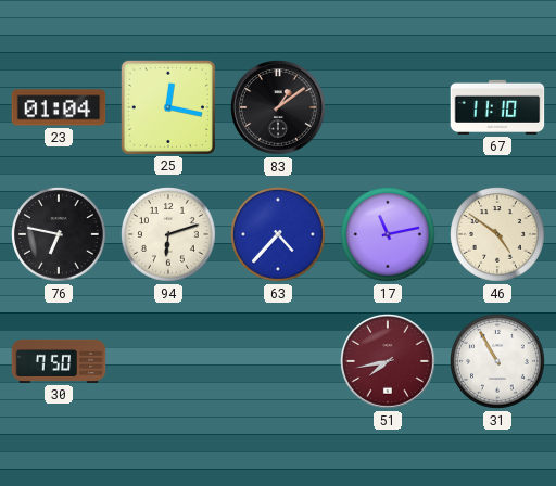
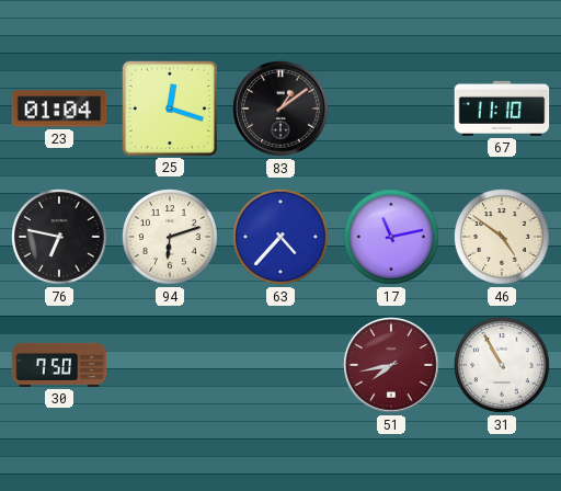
25: 12:17 -> 12:18
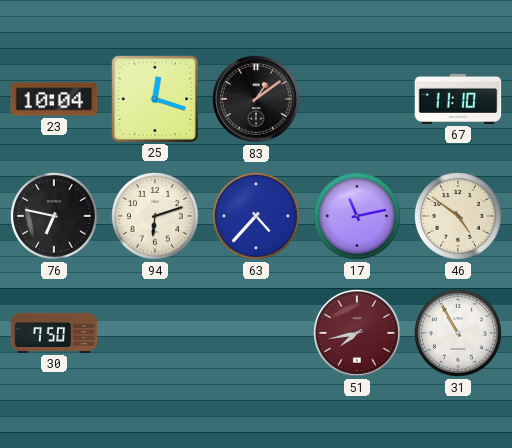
23: 01:04 -> 10:04
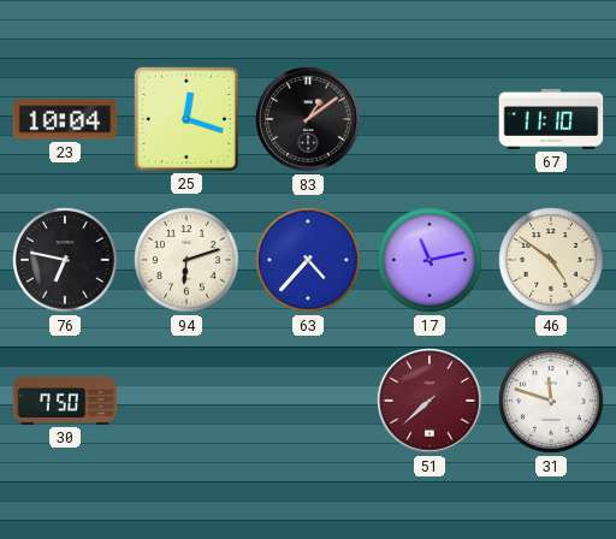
51: 7:43 -> 7:38
31: 10:55 -> 11:48
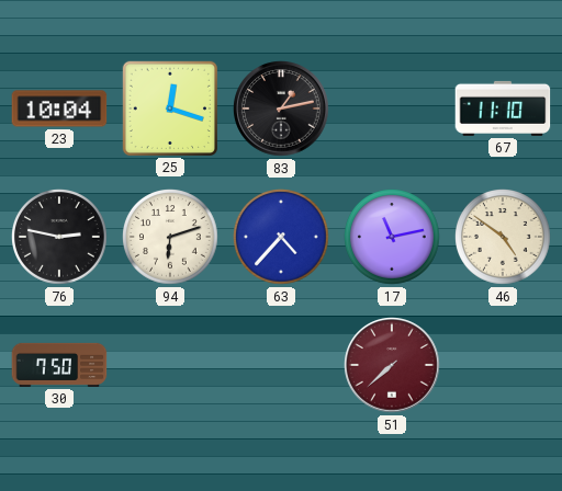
83: 1:09 -> 1:13
76: 6:47 -> 2:47
31: 11:48 -> none
